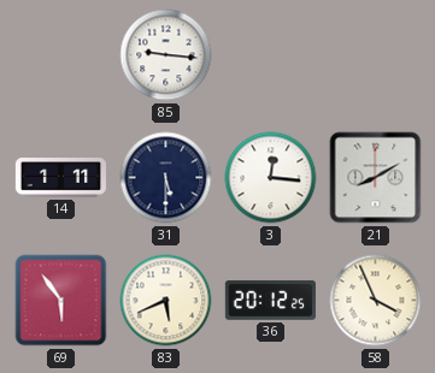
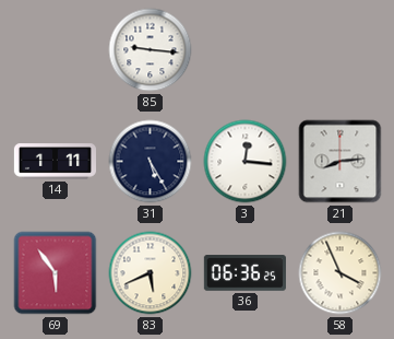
31: 5:30 -> 5:25
21: 8:10 -> 8:14
36: 20:12 -> 06:36
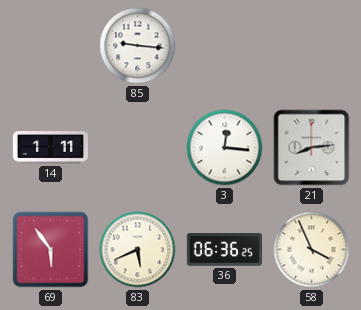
31: 5:25 -> none
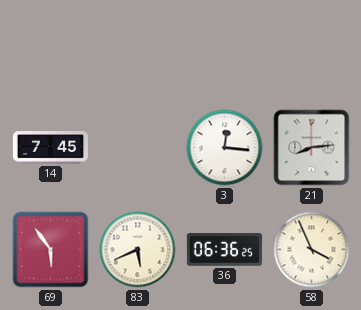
85: 9:16 -> none
14: 1:11 -> 7:45
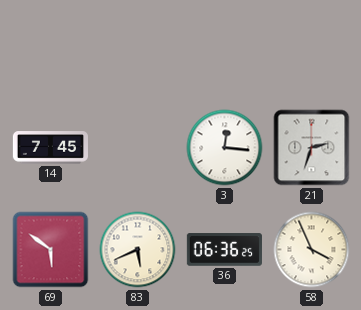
21: 8:14 -> 2:33
69: 5:54 -> 5:51
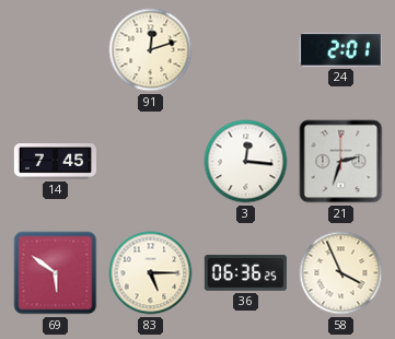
91: none -> 12:12
24: none -> 2:01
83: 5:41 -> 5:15
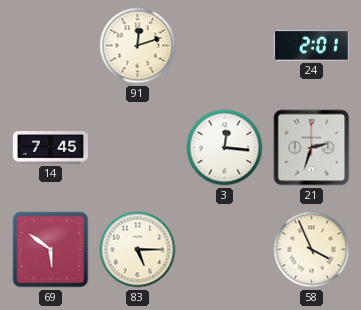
36: 06:36 -> none
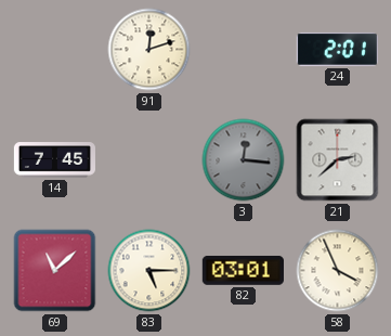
3 dial: white -> grey
21: 2:33 -> 2:38
69: 5:51 -> 11:08
82: none -> 03:01
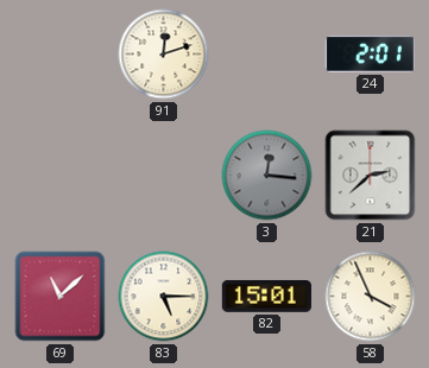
14: 7:45 -> none
82: 03:01 -> 15:01
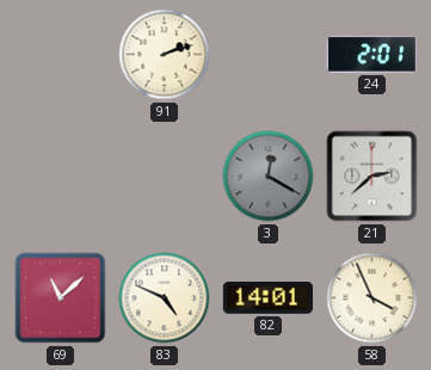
91: 12:12 -> 2:12
3: 12:16 -> 12:20
83: 5:15 -> 4:49
82: 15:01 -> 14:01
